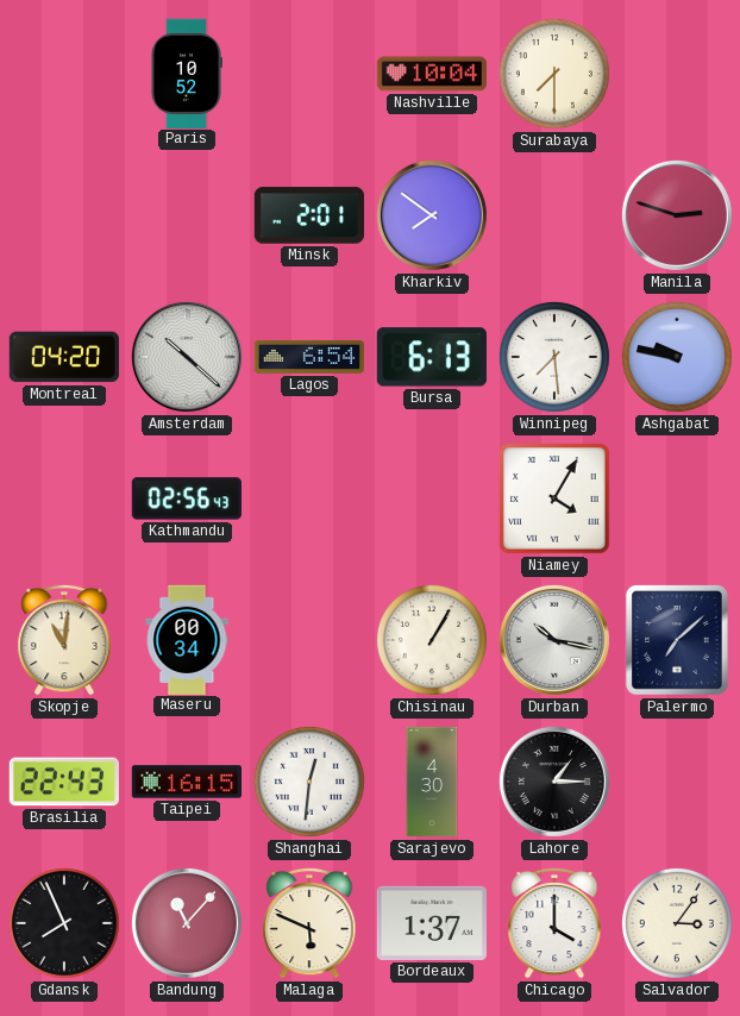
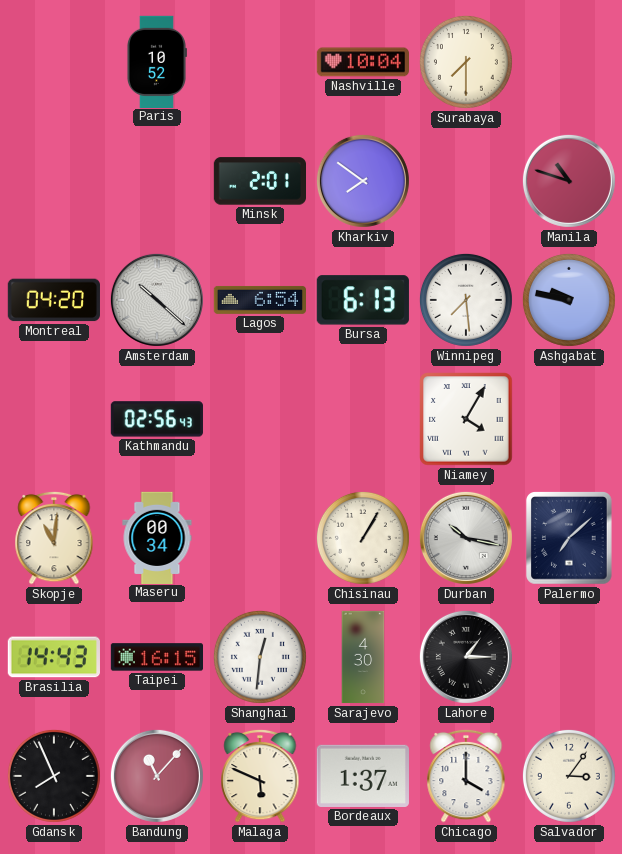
Manila: 2:48 -> 10:48
Brasilia: 22:43 -> 14:43
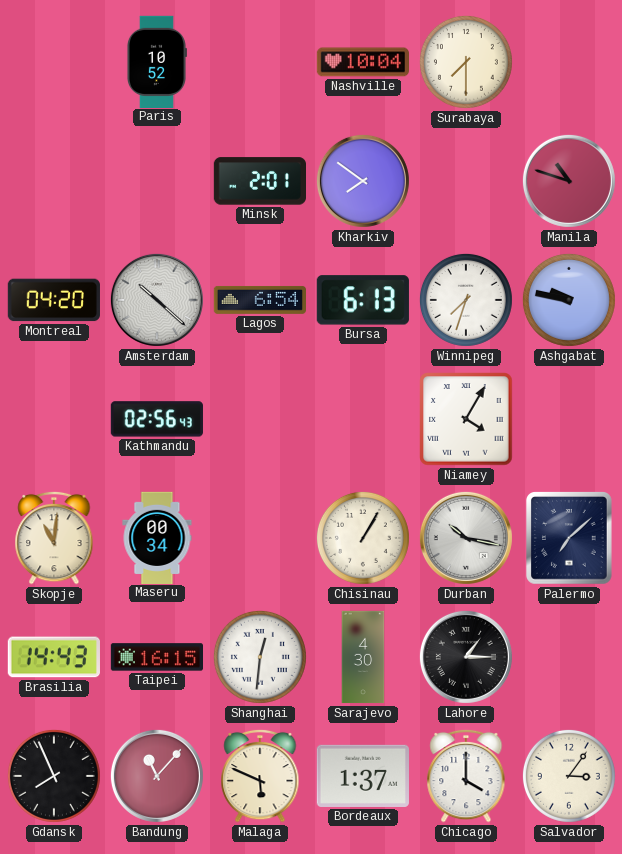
Winnipeg: 7:29 -> 7:33
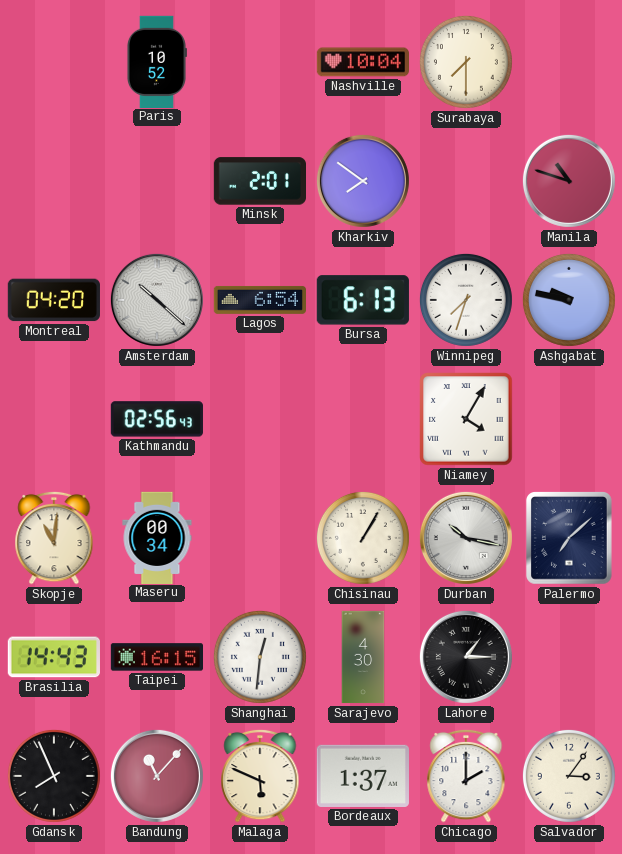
Chicago: 4:00 -> 2:00
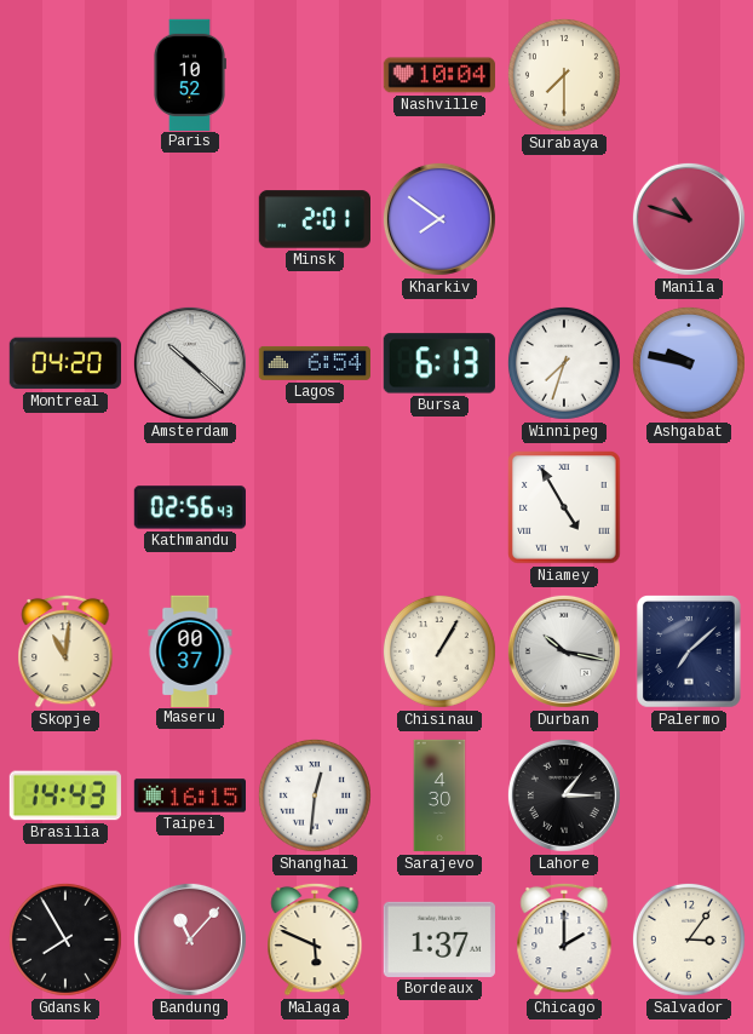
Niamey: 4:05 -> 4:55
Maseru: 00:34 -> 00:37
Gdansk: 7:56 -> 7:55
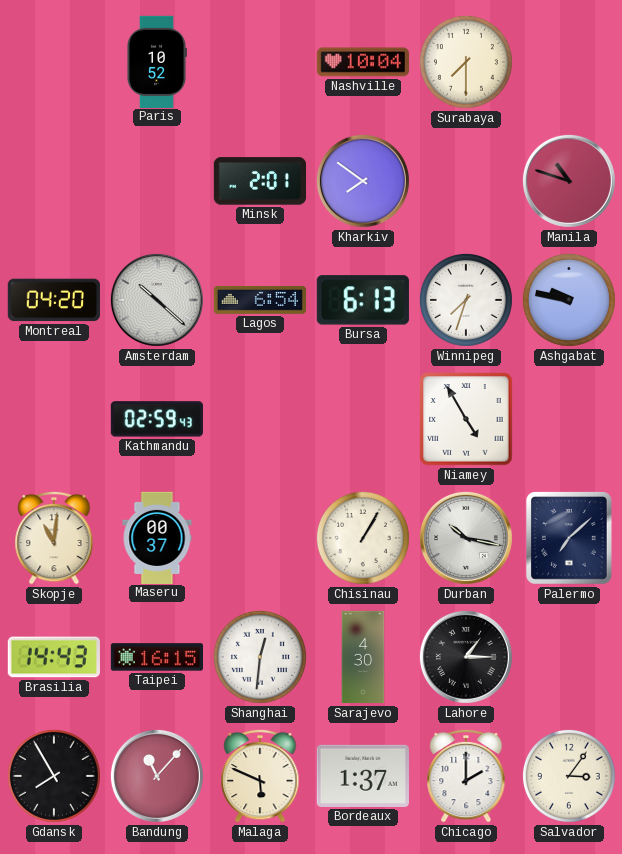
Kathmandu: 02:56 -> 02:59
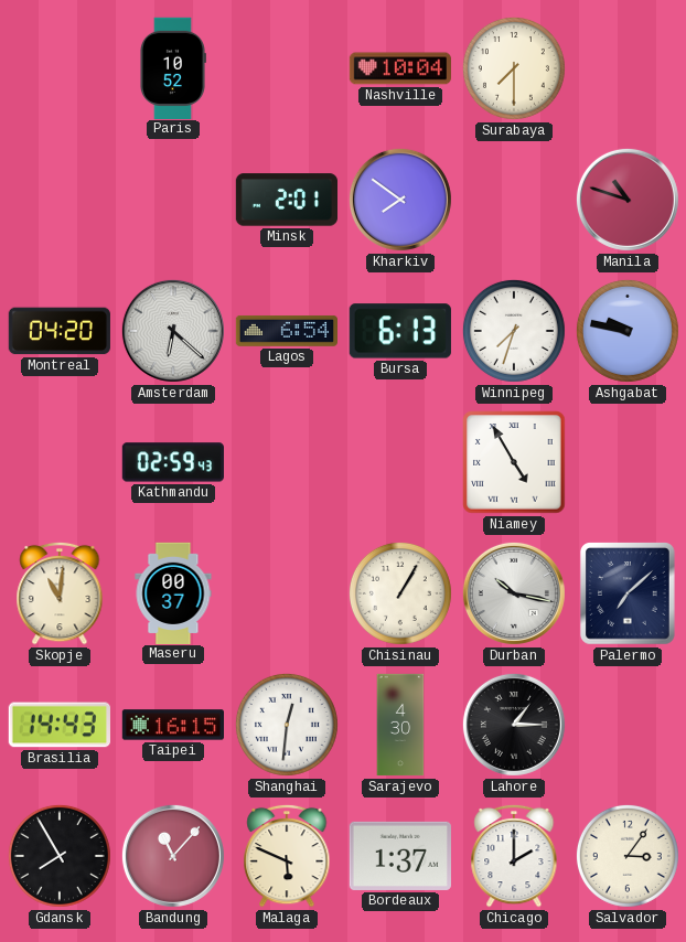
Amsterdam: 10:22 -> 6:22
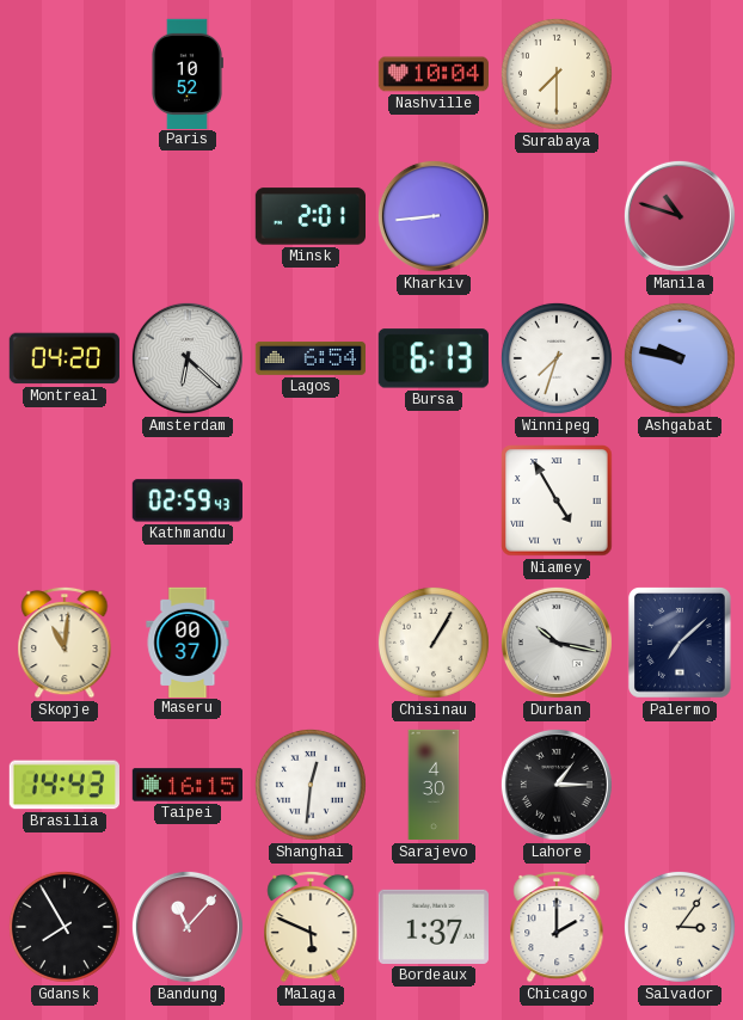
Kharkiv: 7:51 -> 8:44
